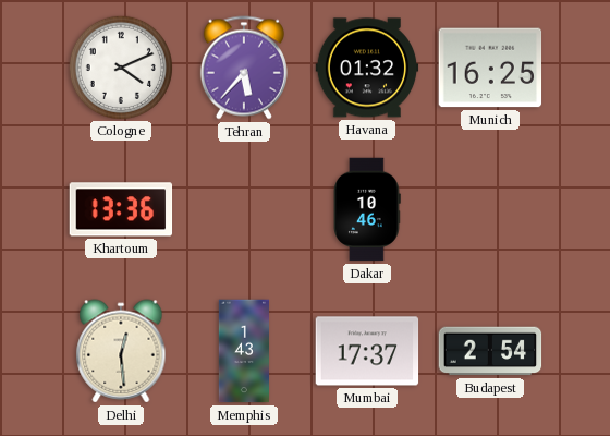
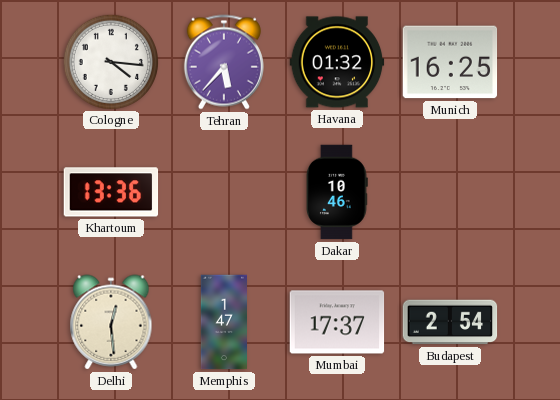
Cologne: 4:11 -> 4:16
Memphis: 1:43 -> 1:47
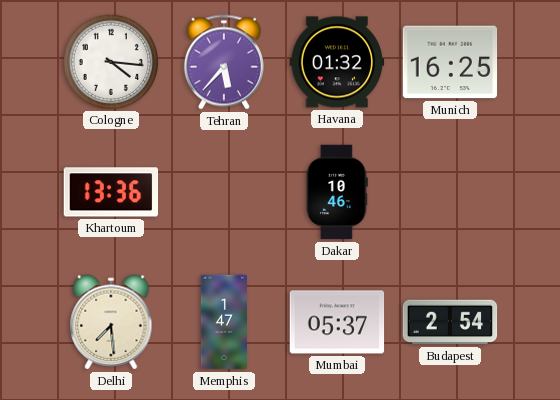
Delhi: 12:29 -> 7:29
Mumbai: 17:37 -> 05:37
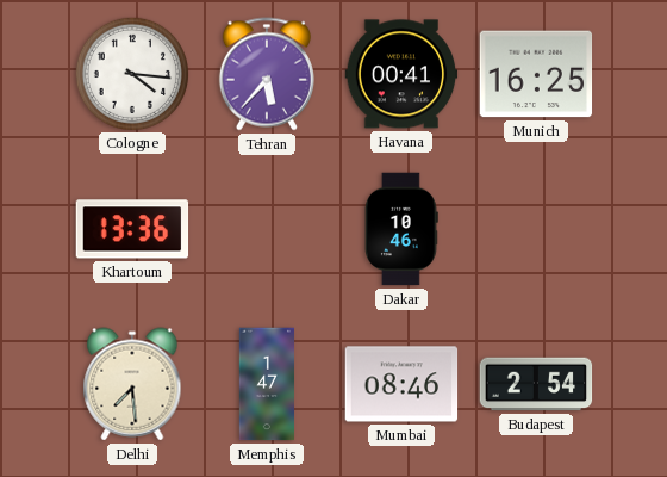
Havana: 01:32 -> 00:41
Mumbai: 05:37 -> 08:46
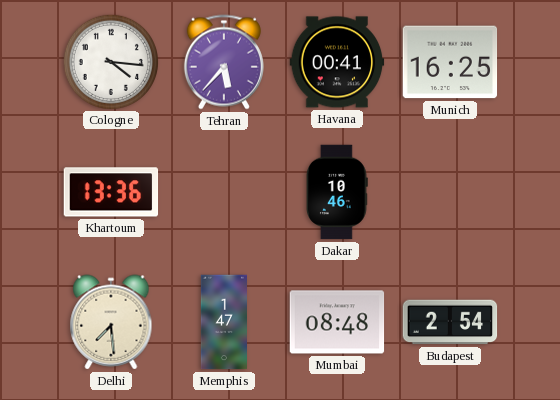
Mumbai: 08:46 -> 08:48
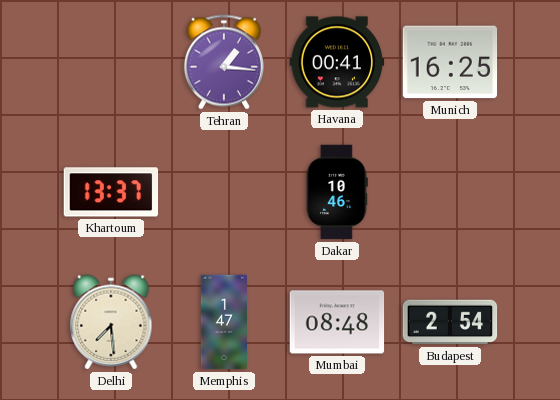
Cologne: 4:16 -> none
Tehran: 5:37 -> 1:16
Khartoum: 13:36 -> 13:37
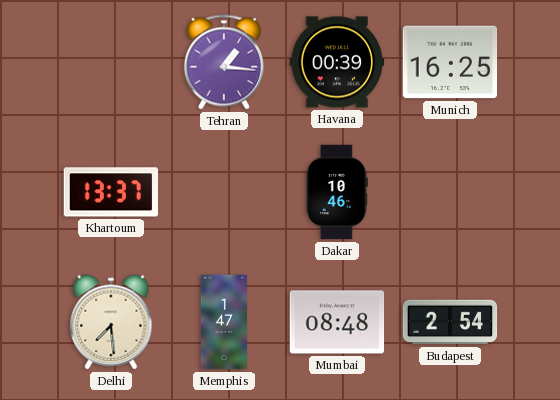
Havana: 00:41 -> 00:39
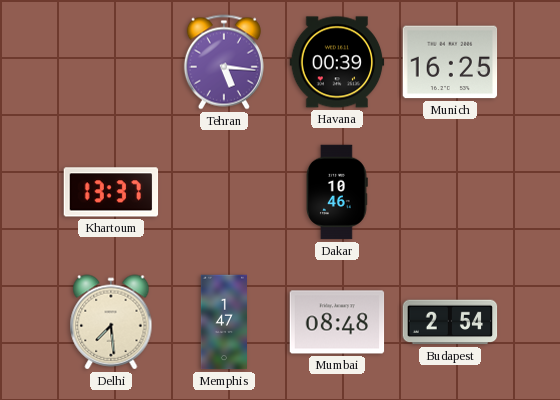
Tehran: 1:16 -> 5:16
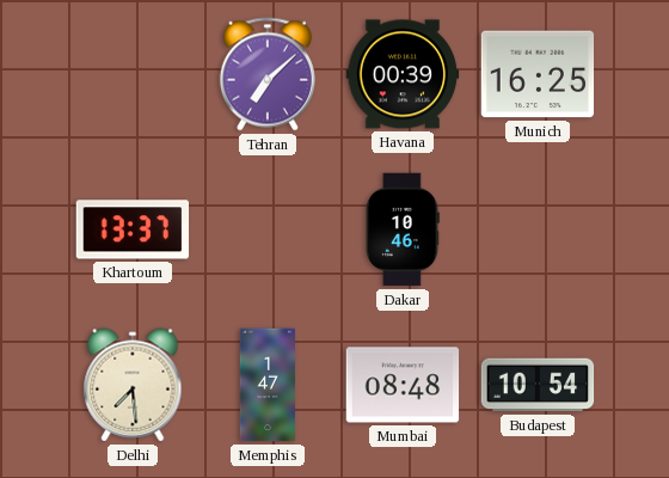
Tehran: 5:16 -> 7:08
Budapest: 2:54 -> 10:54
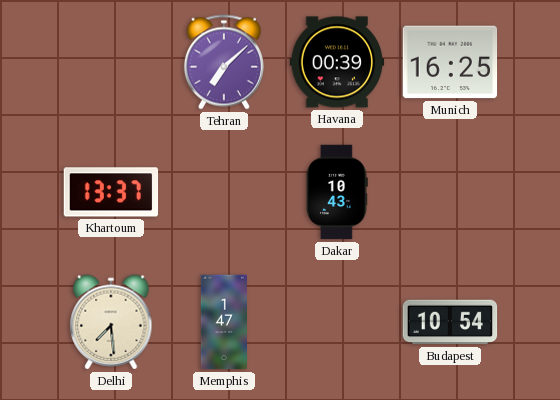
Dakar: 10:46 -> 10:43
Mumbai: 08:48 -> none
